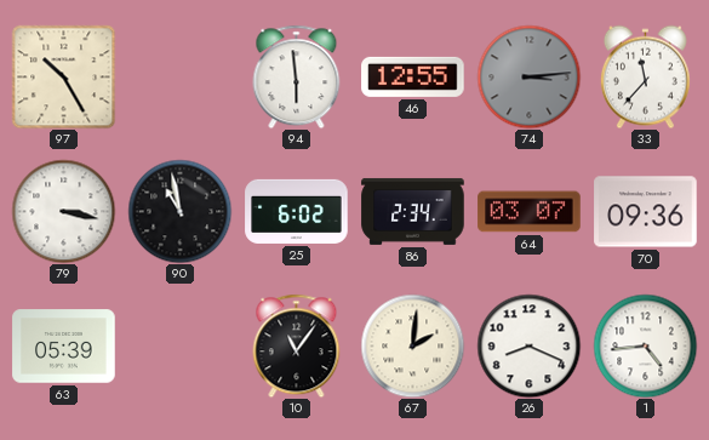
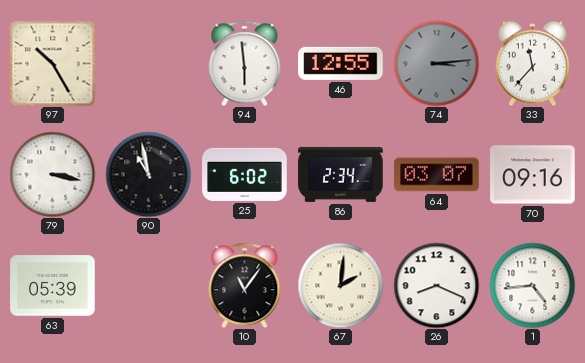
70: 09:36 -> 09:16
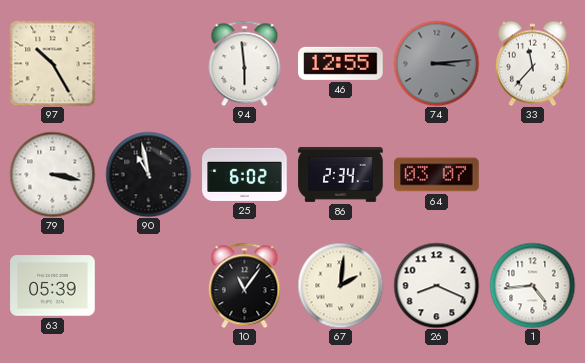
70: 09:16 -> none
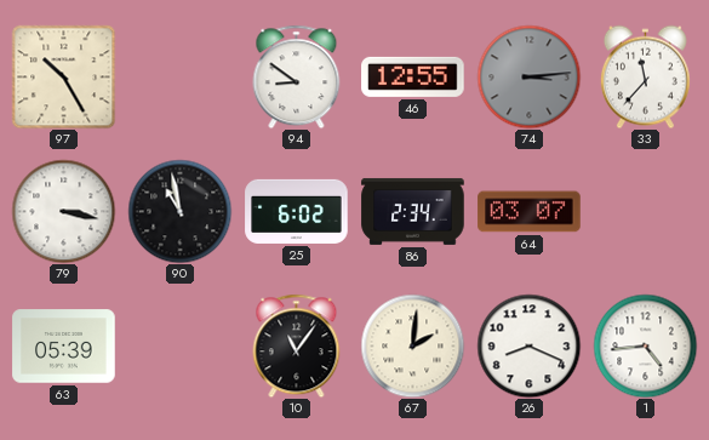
94: 5:59 -> 8:51
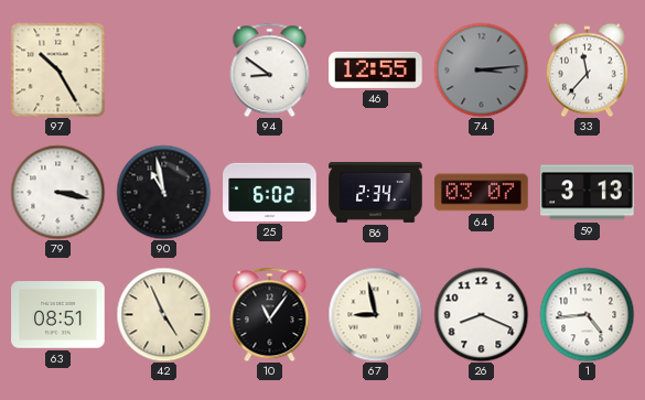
59: none -> 3:13
63: 05:39 -> 08:51
42: none -> 4:56
67: 2:01 -> 8:58
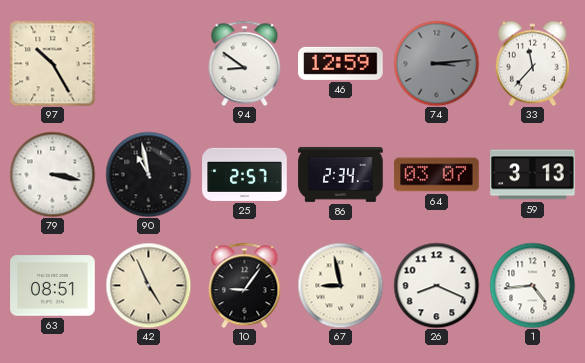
46: 12:55 -> 12:59
25: 6:02 -> 2:57
10: 11:06 -> 9:06
